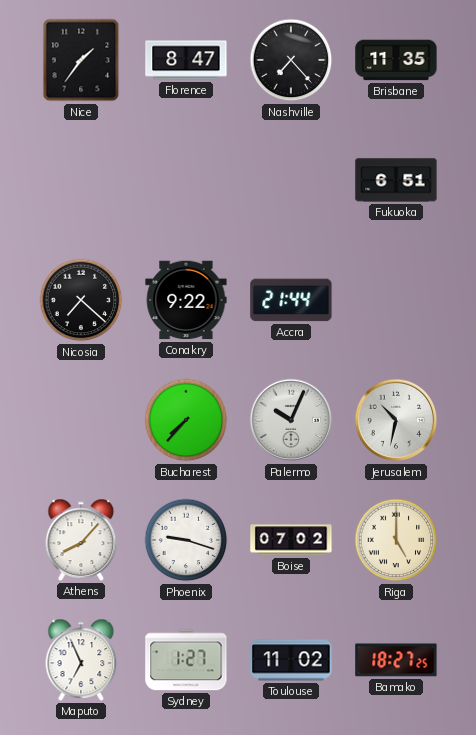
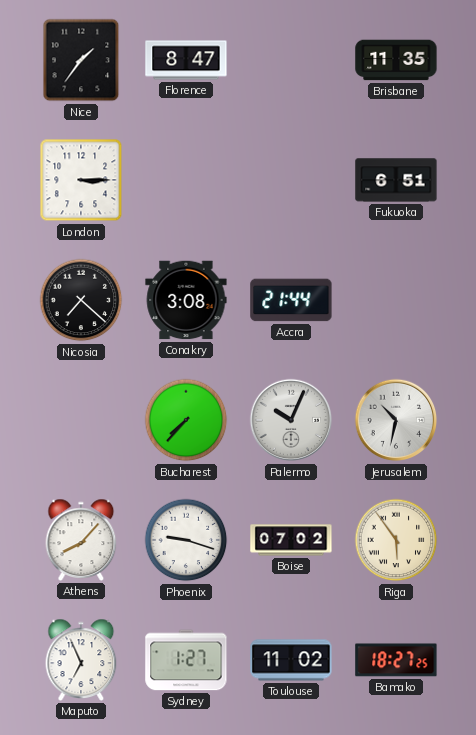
Nashville: 7:23 -> none
London: none -> 3:15
Conakry: 9:22 -> 3:08
Riga: 5:00 -> 5:54
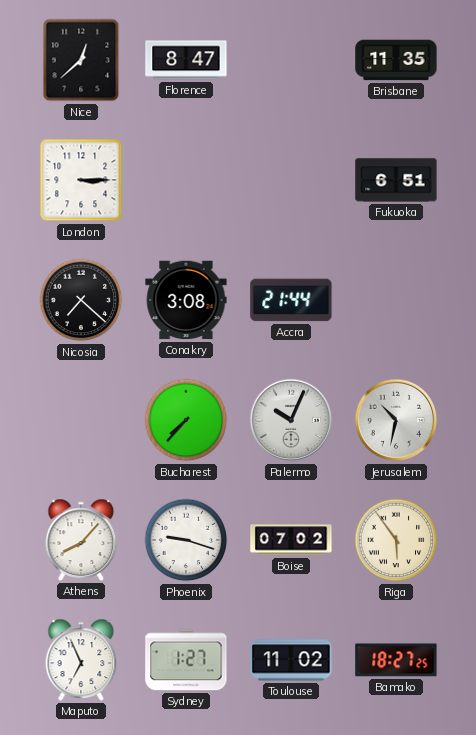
Nice: 1:36 -> 12:38
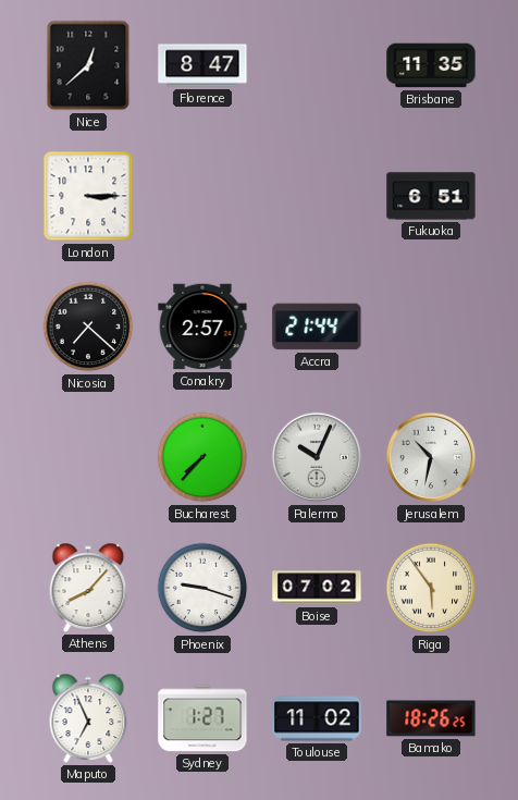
Conakry: 3:08 -> 2:57
Bamako: 18:27 -> 18:26
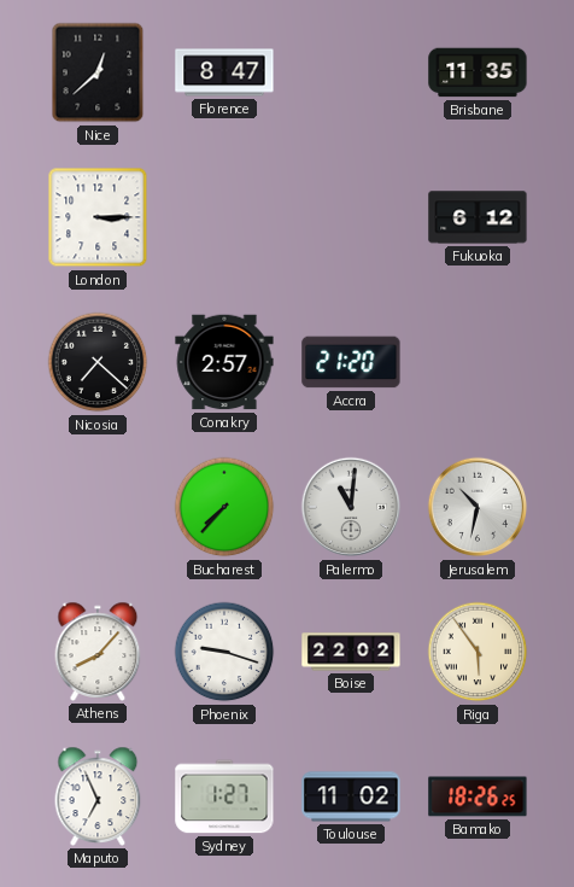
Fukuoka: 6:51 -> 6:12
Accra: 21:44 -> 21:20
Palermo: 10:04 -> 11:01
Boise: 07:02 -> 22:02
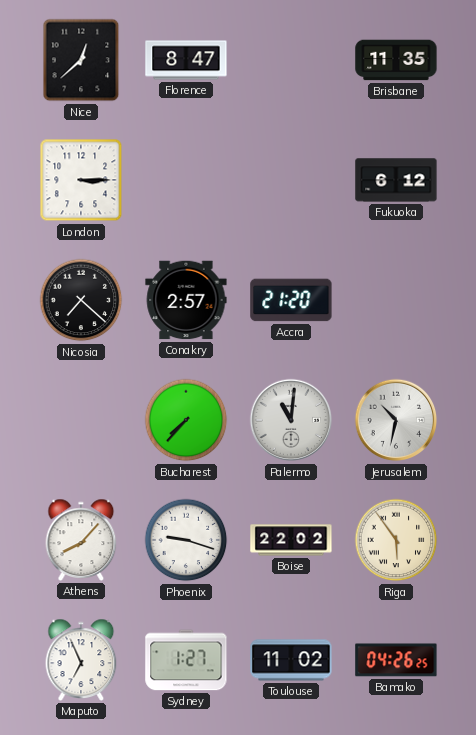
Bamako: 18:26 -> 04:26
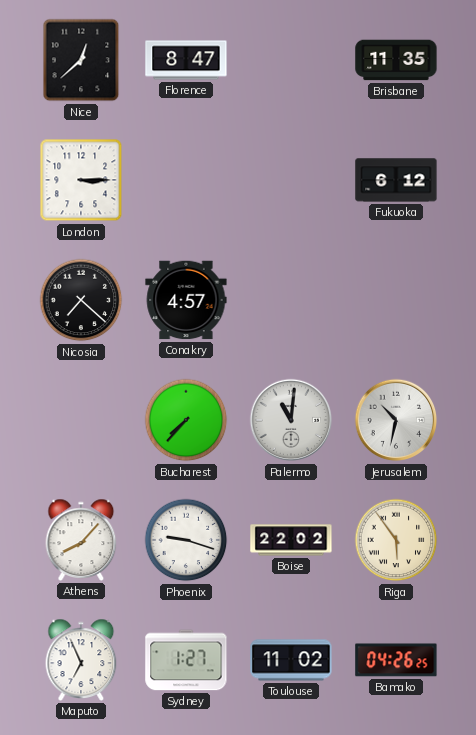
Conakry: 2:57 -> 4:57
Accra: 21:20 -> none
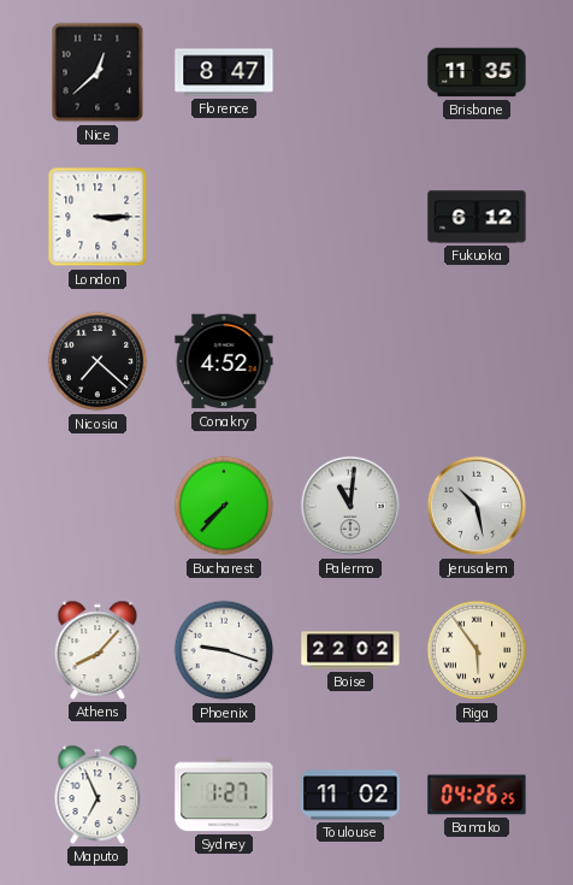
Conakry: 4:57 -> 4:52
Jerusalem: 10:32 -> 10:28
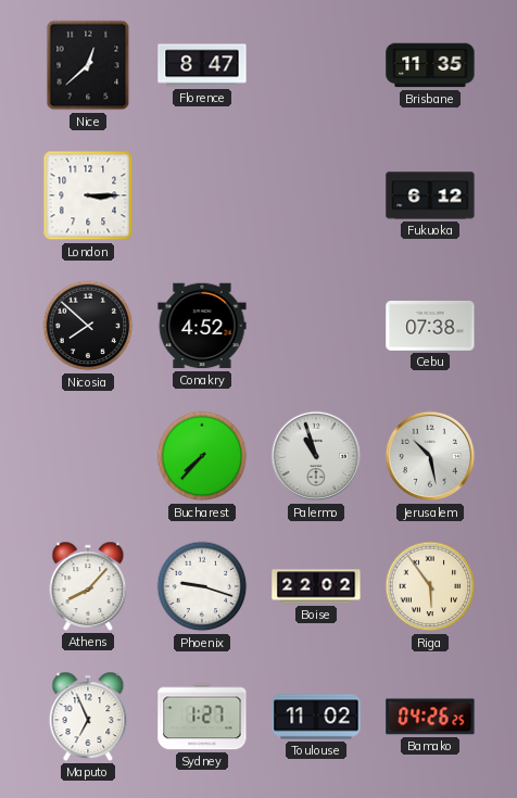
Nicosia: 7:22 -> 7:52
Cebu: none -> 07:38
Palermo: 11:01 -> 10:57
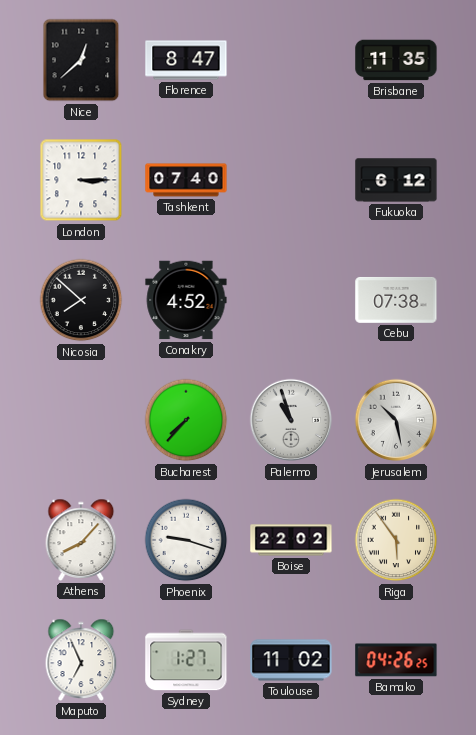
Tashkent: none -> 07:40
